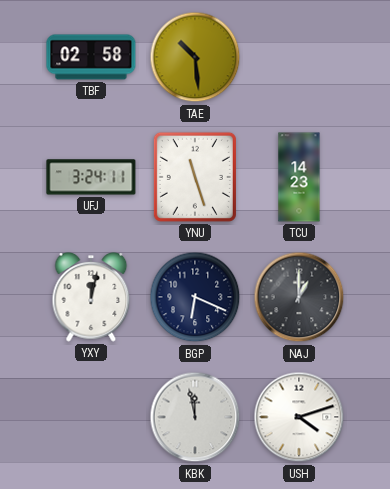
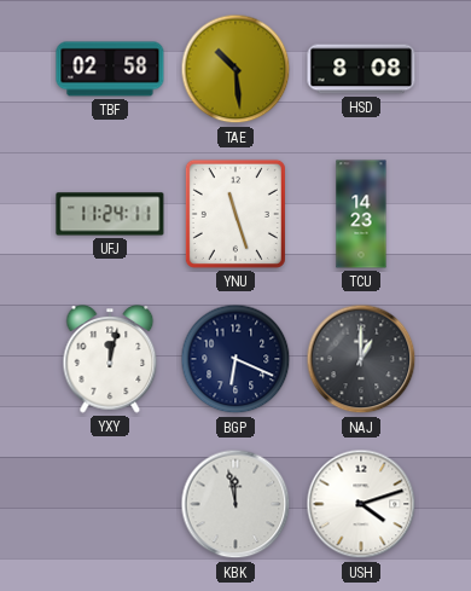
HSD: none -> 8:08
UFJ: 3:24 -> 11:24
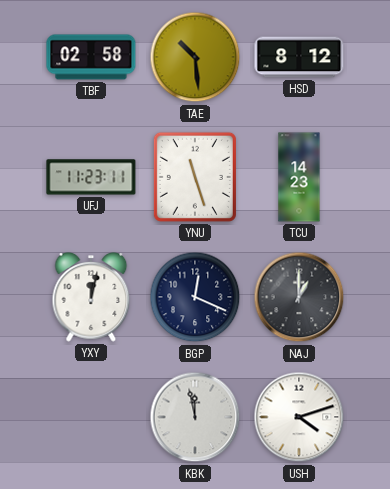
HSD: 8:08 -> 8:12
UFJ: 11:24 -> 11:23
BGP: 6:19 -> 12:19
